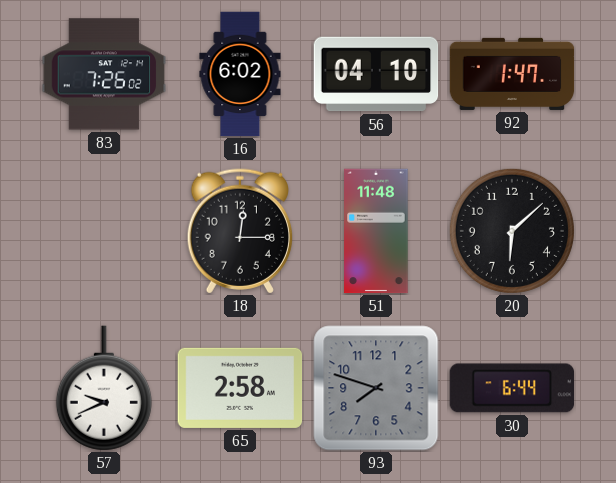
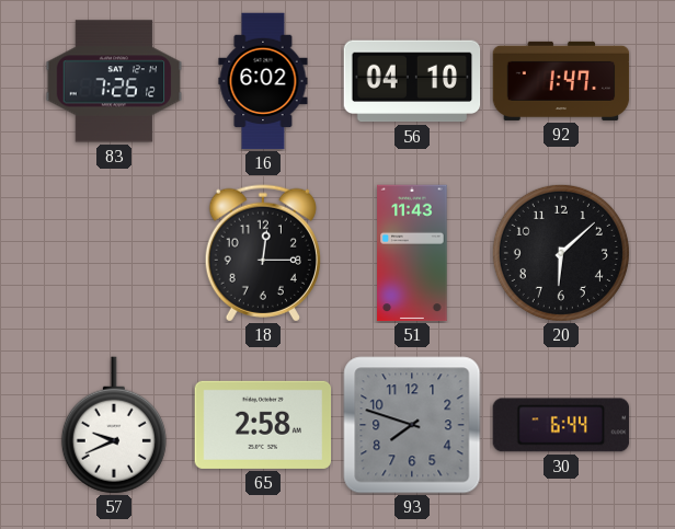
83: 7:26:02 -> 7:26:12
51: 11:48 -> 11:43
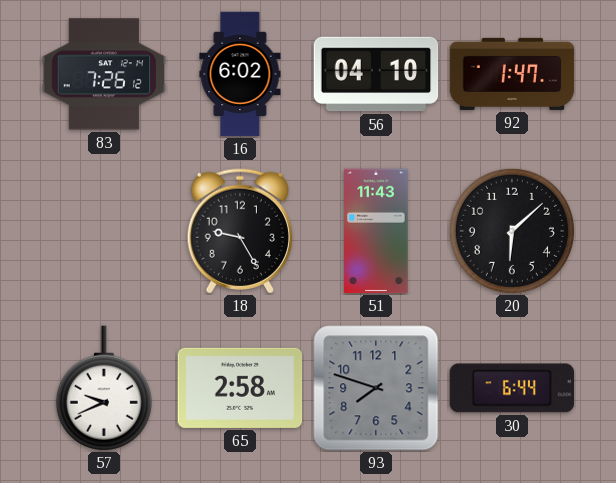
18: 12:15 -> 9:25
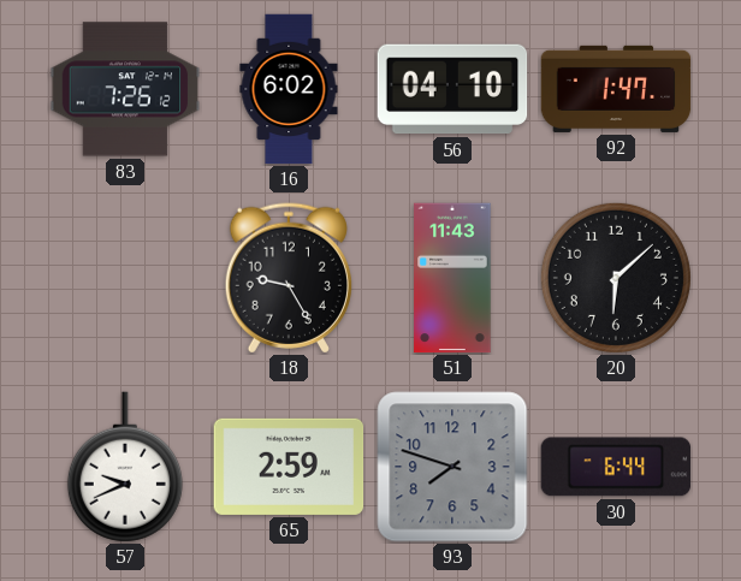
65: 2:58 -> 2:59
